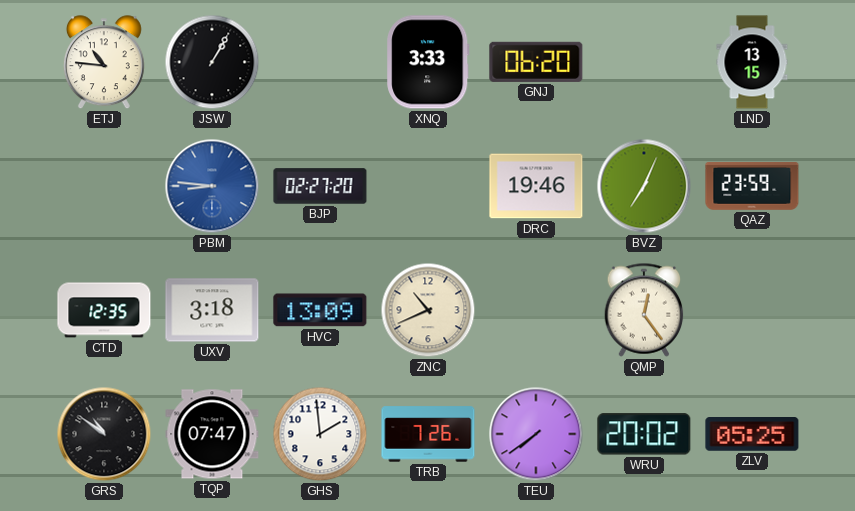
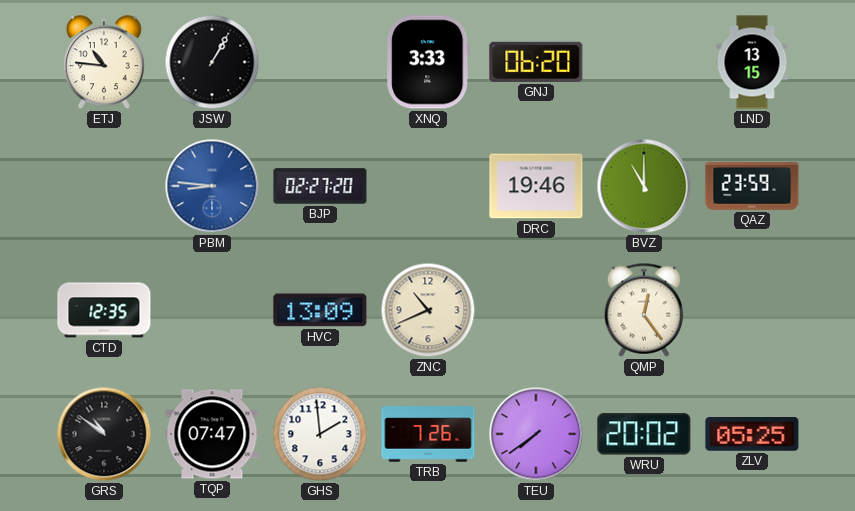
BVZ: 7:04 -> 11:00
UXV: 3:18 -> none
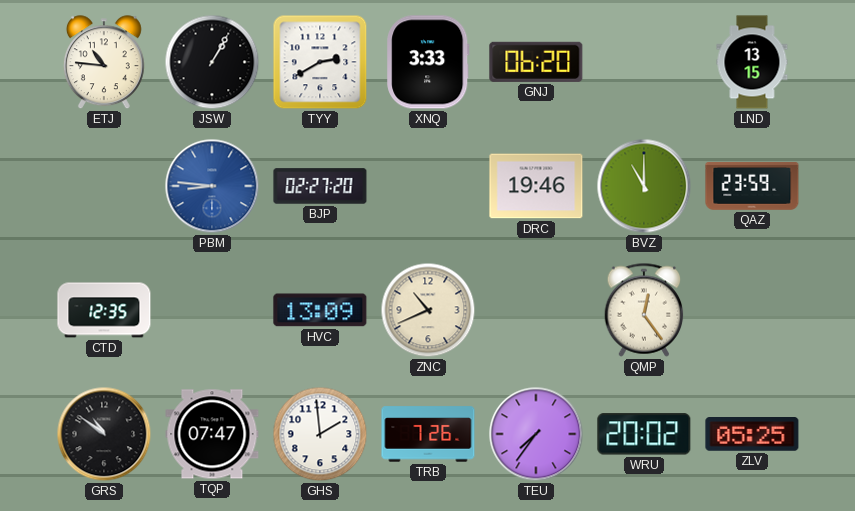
TYY: none -> 2:40
TEU: 7:39 -> 7:36
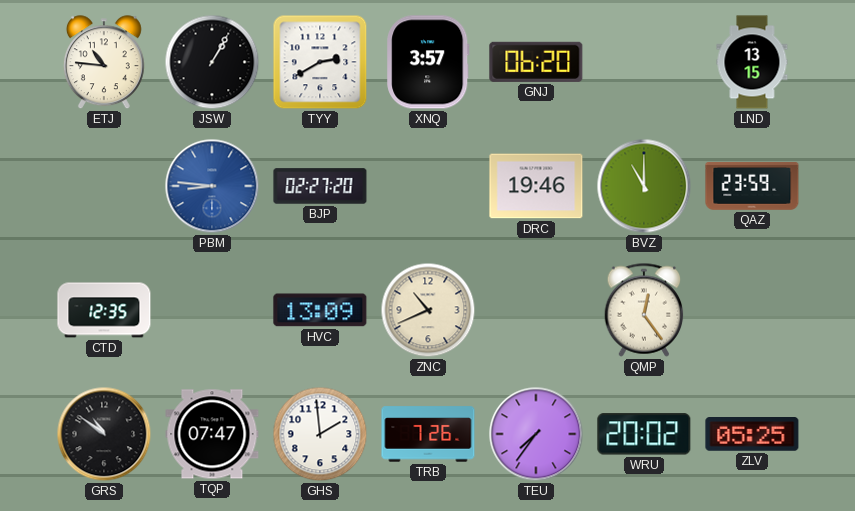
XNQ: 3:33 -> 3:57
